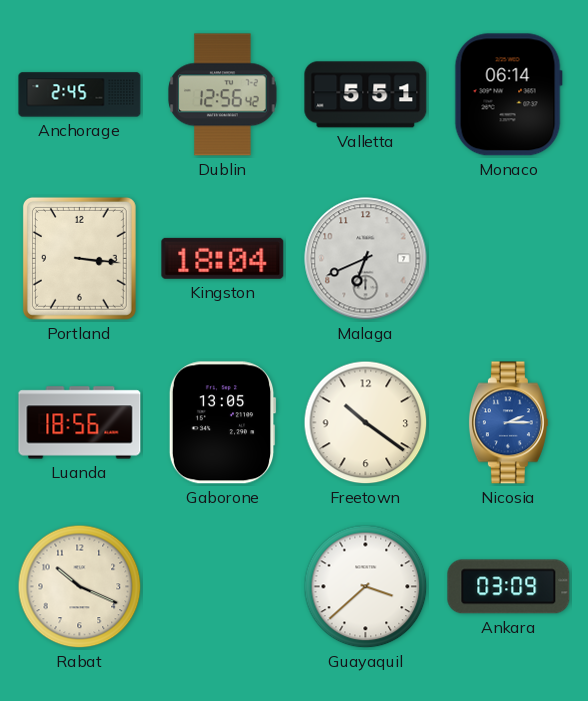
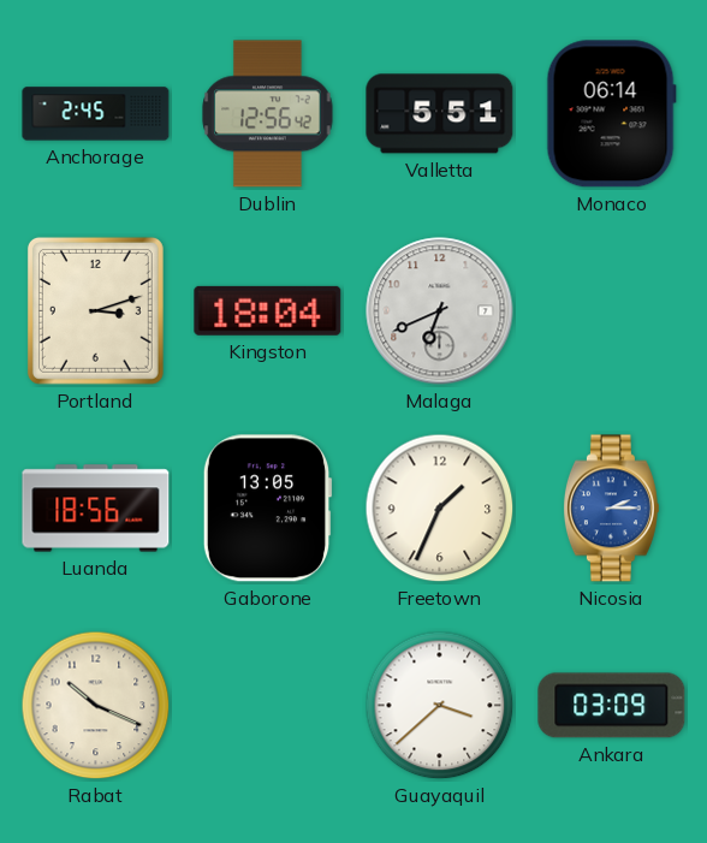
Portland: 3:16 -> 3:12
Freetown: 10:21 -> 1:34
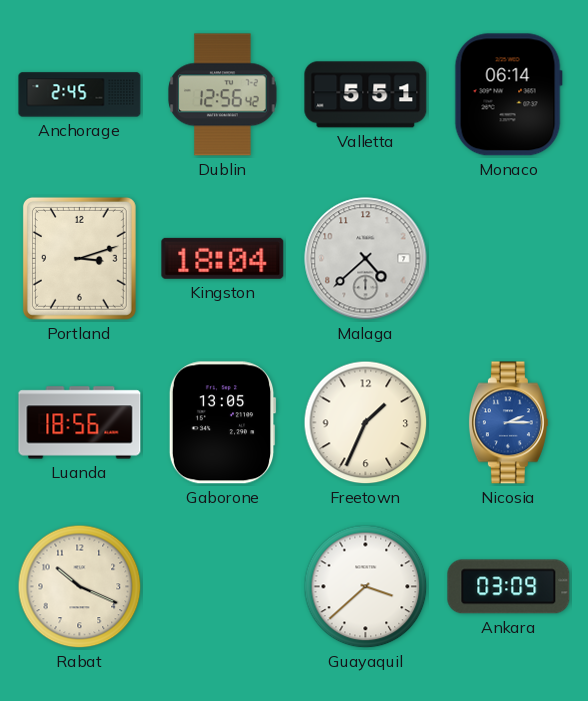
Malaga: 6:41 -> 4:38
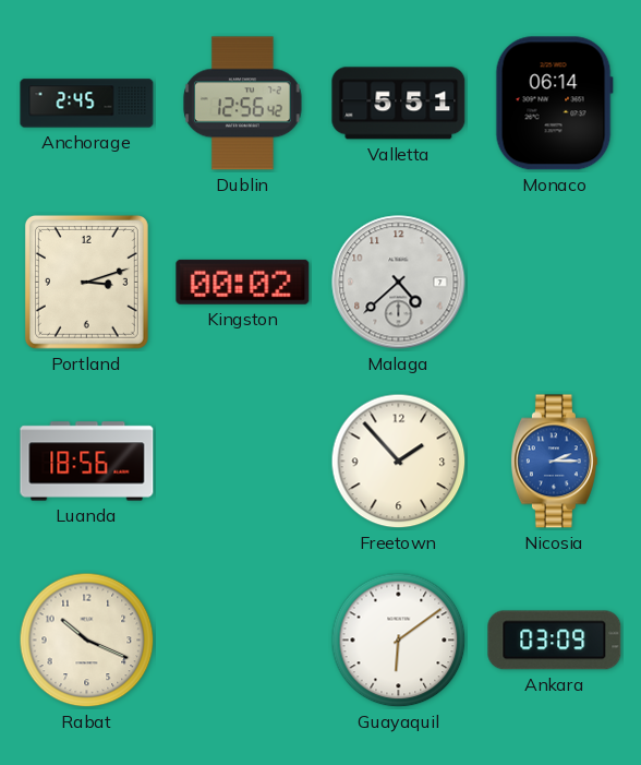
Kingston: 18:04 -> 00:02
Gaborone: 13:05 -> none
Freetown: 1:34 -> 1:53
Guayaquil: 3:38 -> 6:09
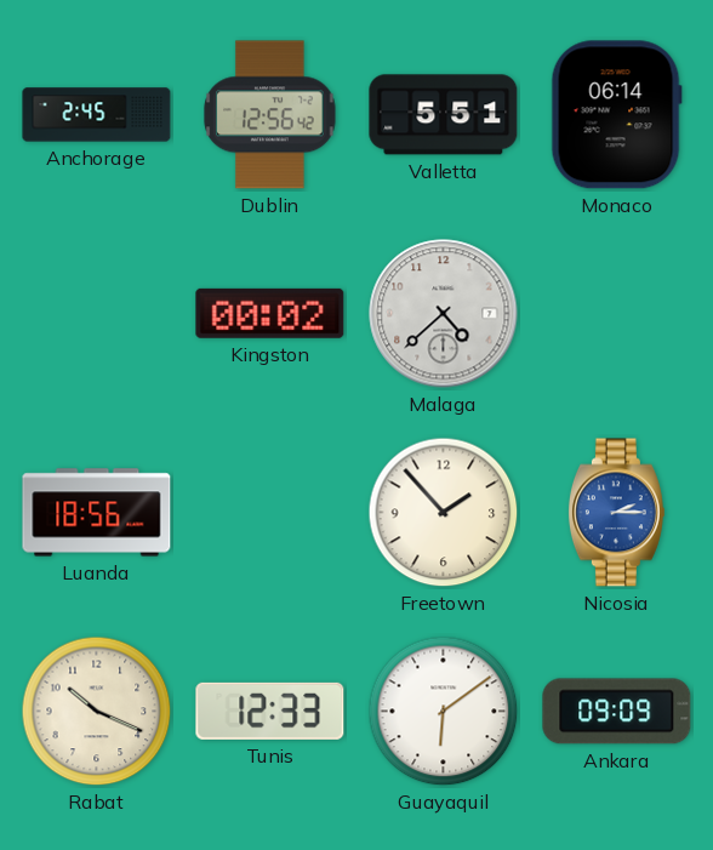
Portland: 3:12 -> none
Tunis: none -> 12:33
Ankara: 03:09 -> 09:09
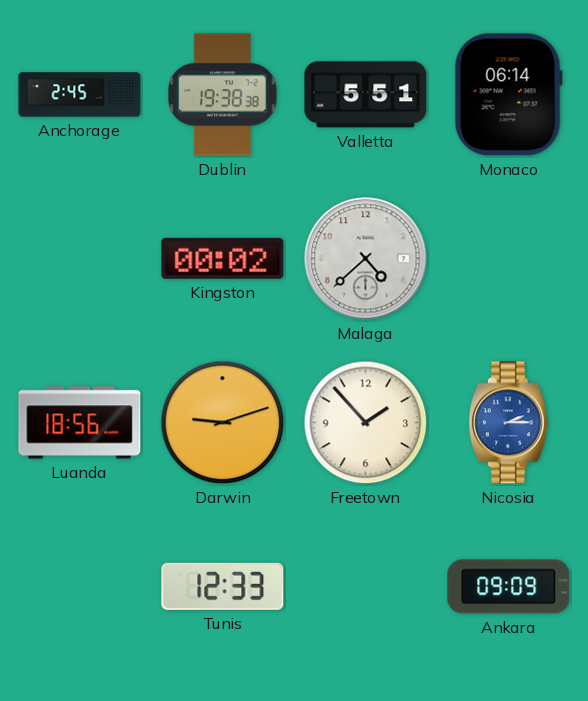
Dublin: 12:56 -> 19:38
Darwin: none -> 9:12
Rabat: 10:19 -> none
Guayaquil: 6:09 -> none
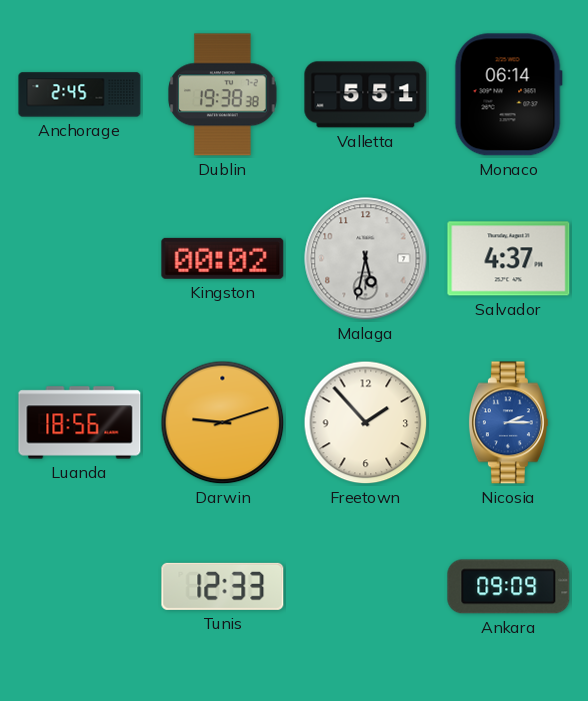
Malaga: 4:38 -> 5:32
Salvador: none -> 4:37
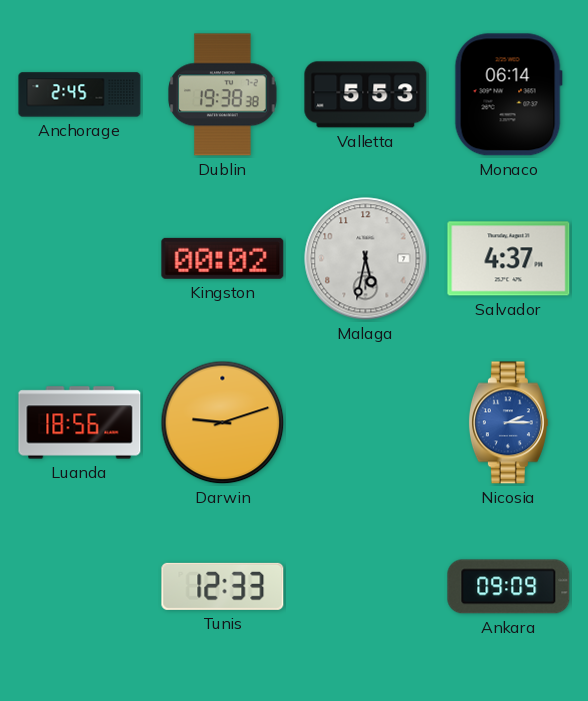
Valletta: 5:51 -> 5:53
Freetown: 1:53 -> none
